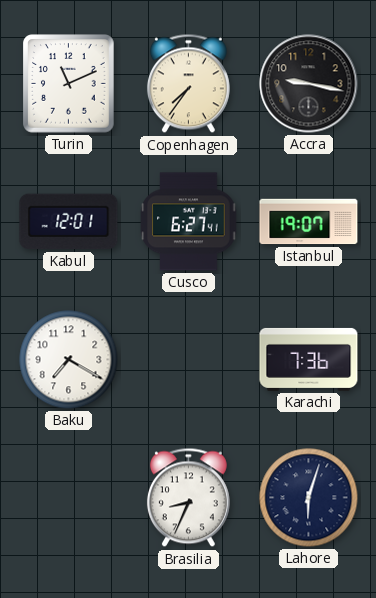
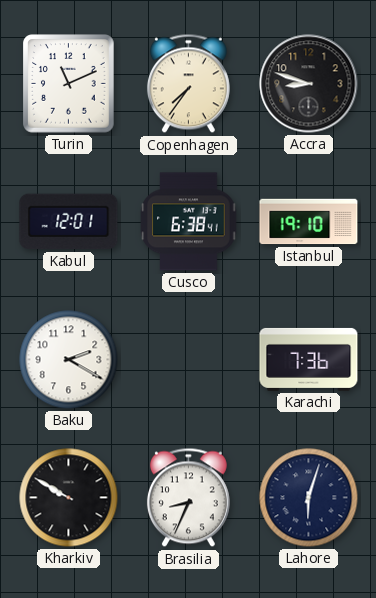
Accra: 9:17 -> 8:48
Cusco: 6:27 -> 6:38
Istanbul: 19:07 -> 19:10
Baku: 7:20 -> 2:20
Kharkiv: none -> 9:50
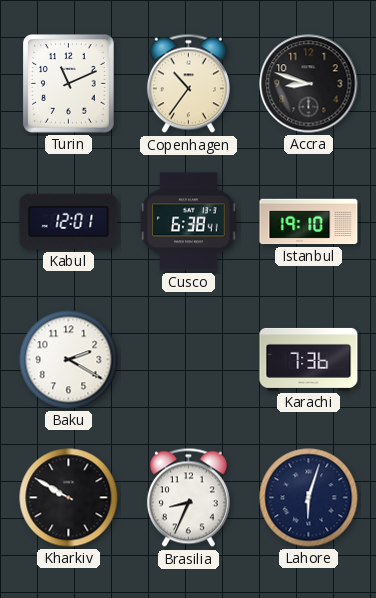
Copenhagen: 7:36 -> 10:36
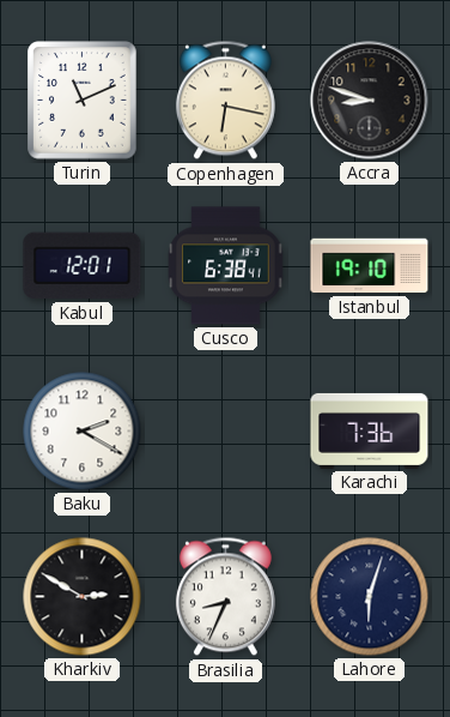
Copenhagen: 10:36 -> 6:17
Kharkiv: 9:50 -> 2:50
